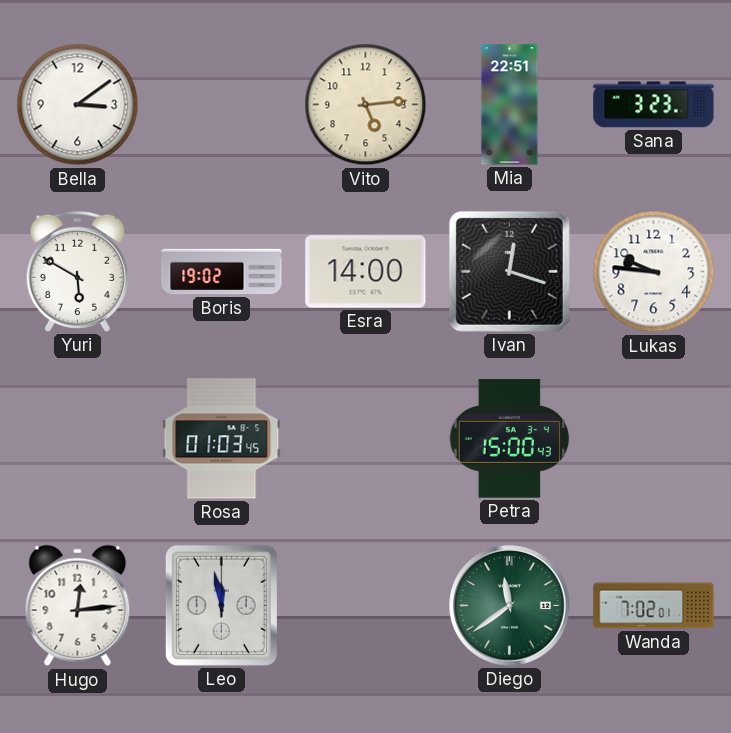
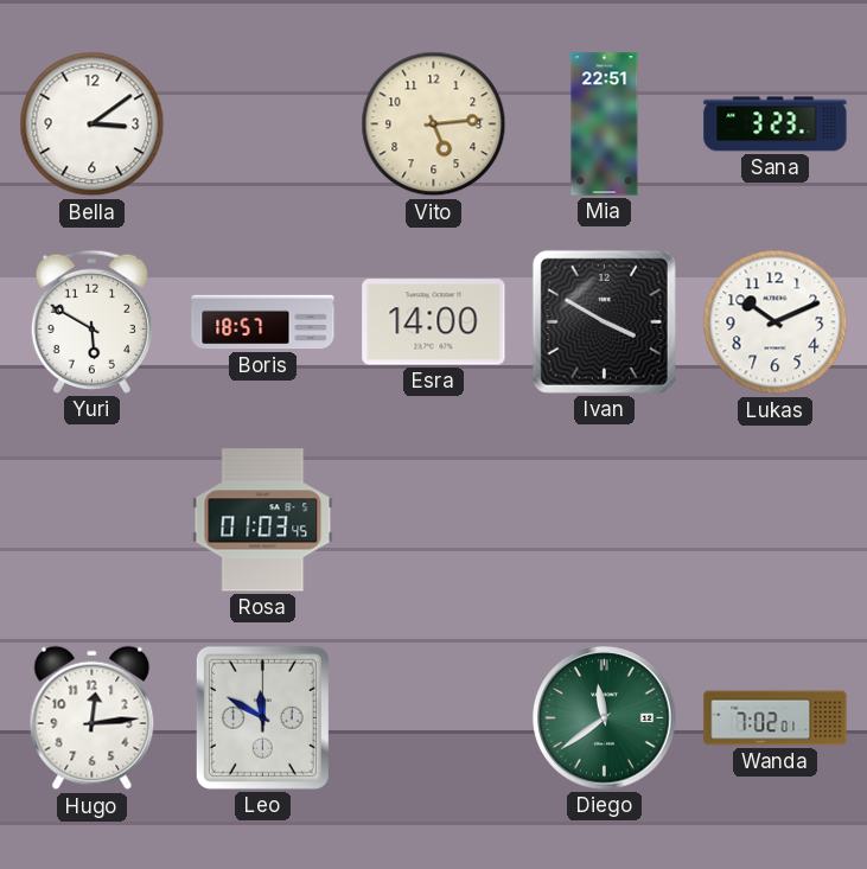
Boris: 19:02 -> 18:57
Ivan: 12:18 -> 3:50
Lukas: 9:46 -> 10:11
Petra: 15:00 -> none
Leo: 11:58 -> 11:50
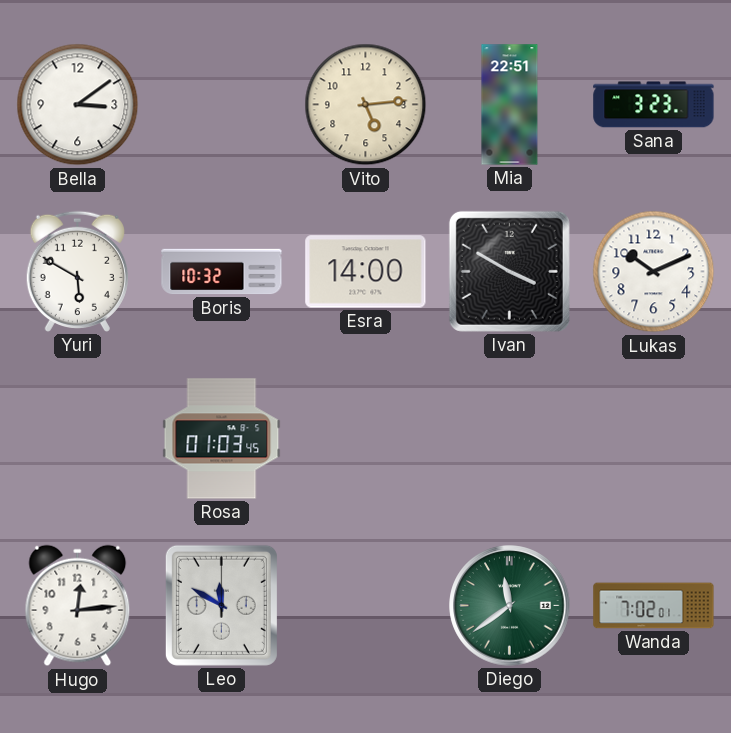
Boris: 18:57 -> 10:32
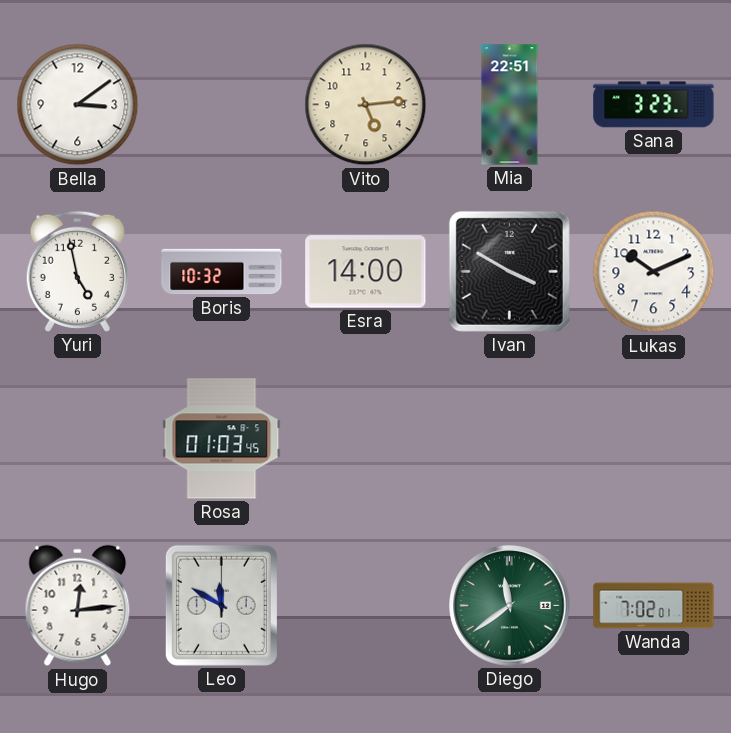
Yuri: 5:50 -> 4:58
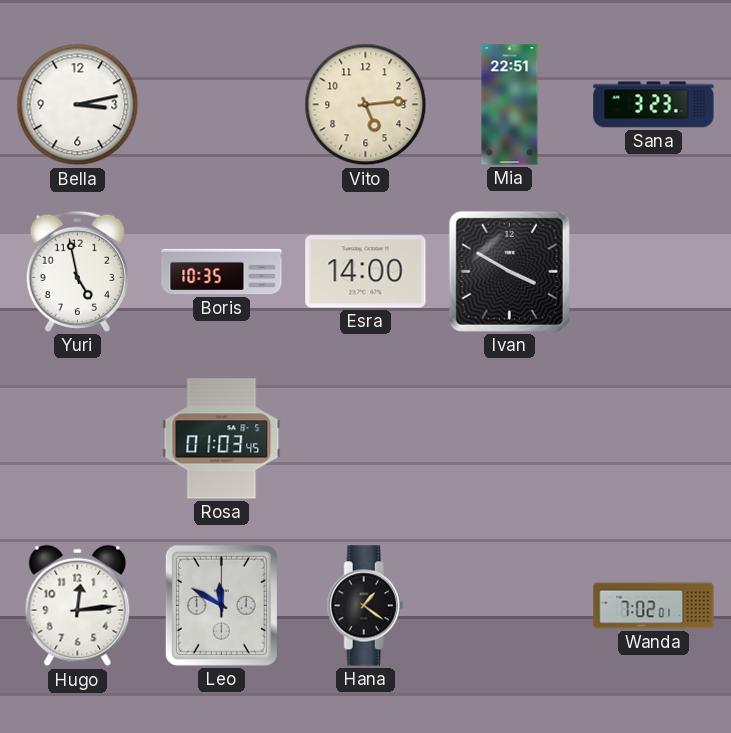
Bella: 3:09 -> 3:13
Boris: 10:32 -> 10:35
Lukas: 10:11 -> none
Hana: none -> 1:21
Diego: 11:39 -> none
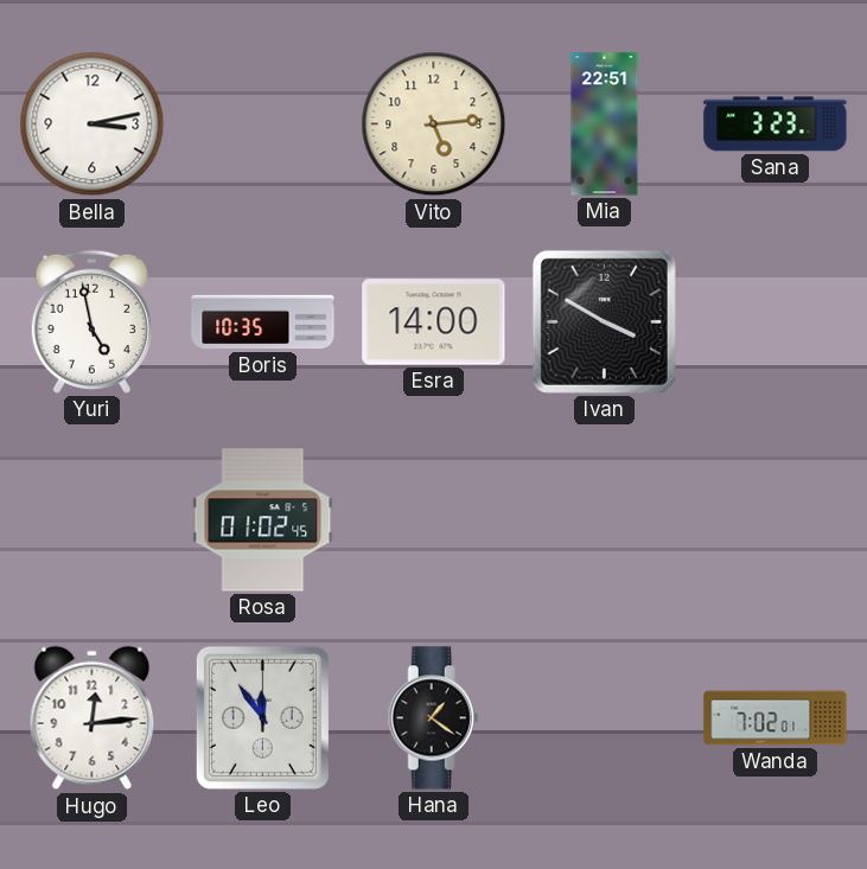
Rosa: 01:03 -> 01:02
Leo: 11:50 -> 11:54
